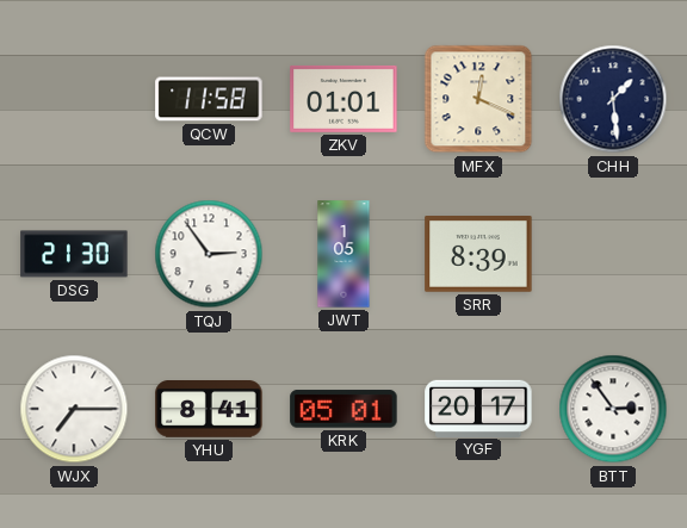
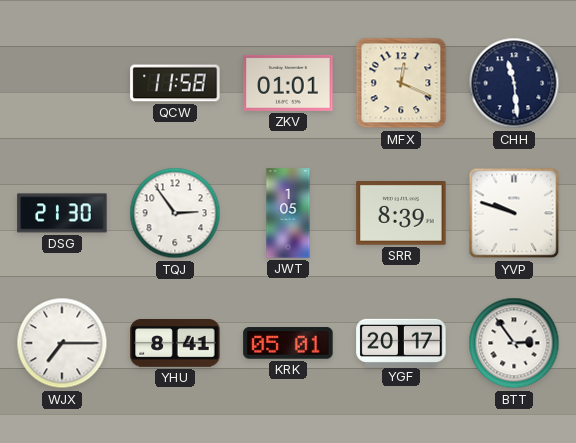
CHH: 1:29 -> 11:29
YVP: none -> 9:48
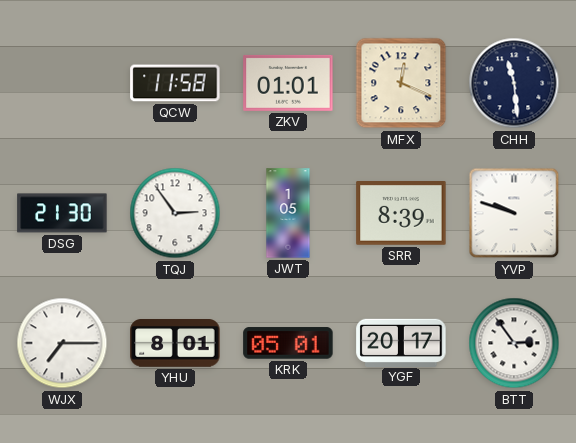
YHU: 8:41 -> 8:01
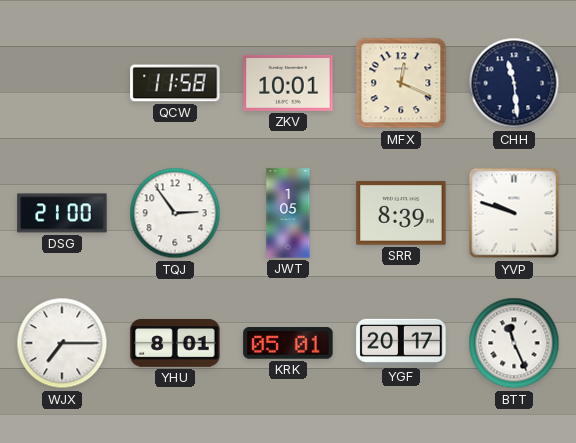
ZKV: 01:01 -> 10:01
DSG: 21:30 -> 21:00
BTT: 2:54 -> 11:26
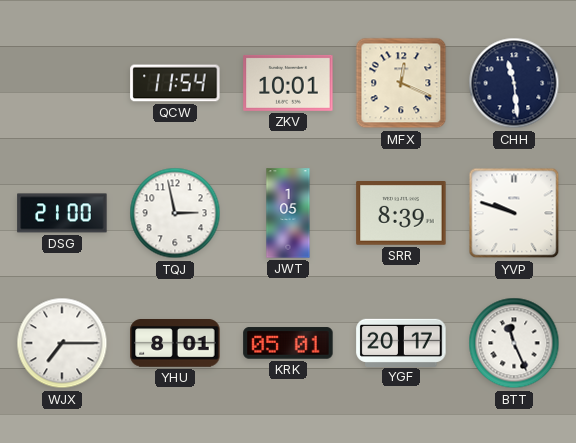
QCW: 11:58 -> 11:54
TQJ: 2:54 -> 2:58
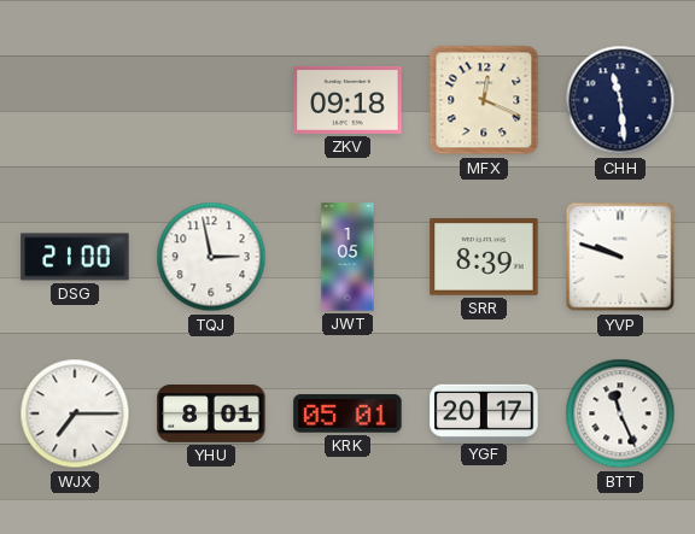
QCW: 11:54 -> none
ZKV: 10:01 -> 09:18
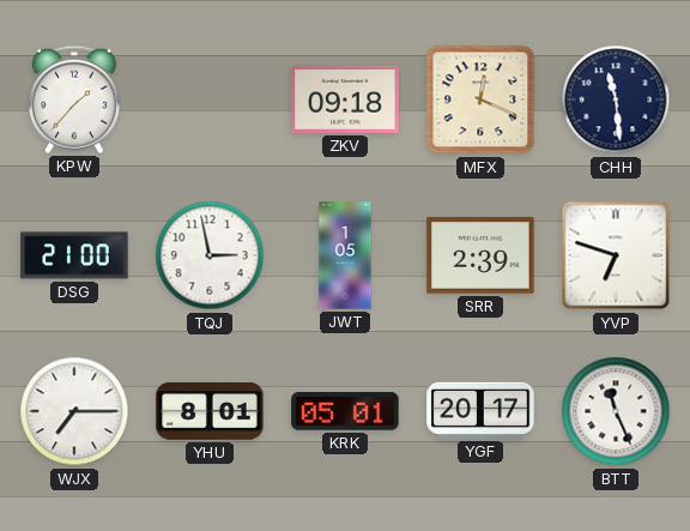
KPW: none -> 1:37
SRR: 8:39 -> 2:39
YVP: 9:48 -> 6:48
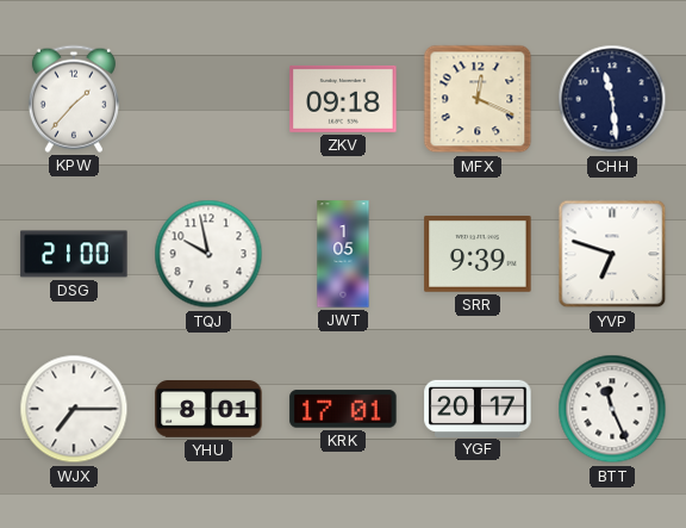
TQJ: 2:58 -> 9:58
SRR: 2:39 -> 9:39
KRK: 05:01 -> 17:01
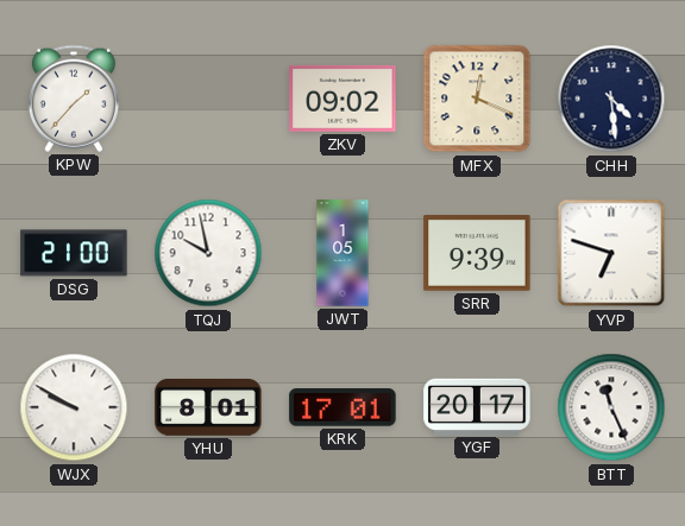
ZKV: 09:18 -> 09:02
CHH: 11:29 -> 4:29
WJX: 7:15 -> 9:50
